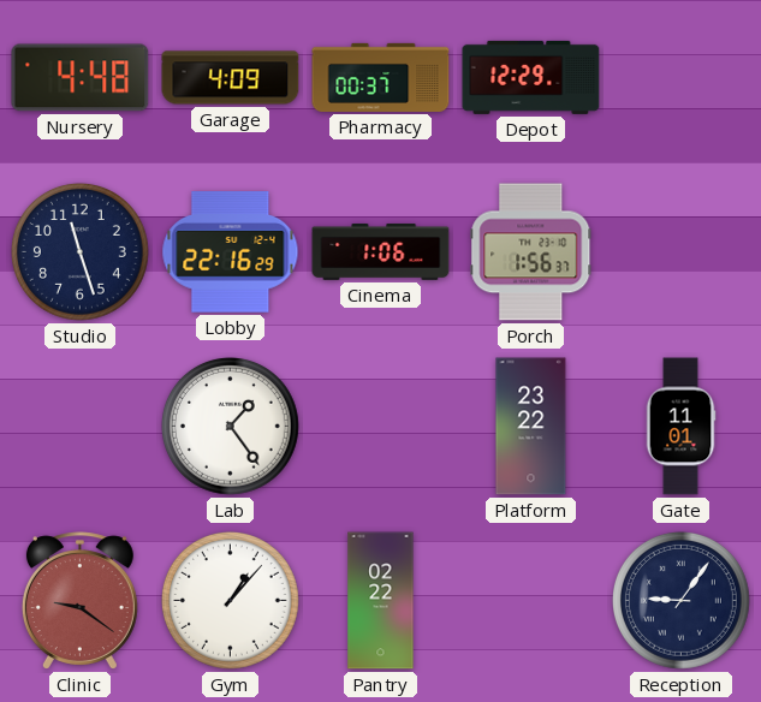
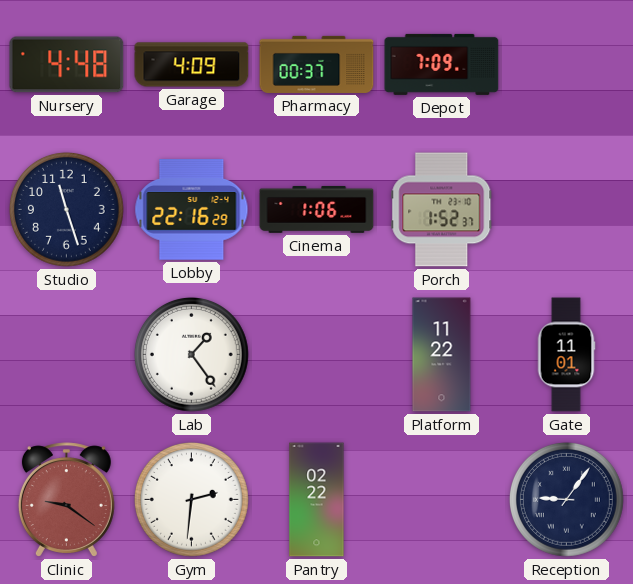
Depot: 12:29 -> 7:09
Porch: 1:56 -> 1:52
Platform: 23:22 -> 11:22
Gym: 1:07 -> 2:31
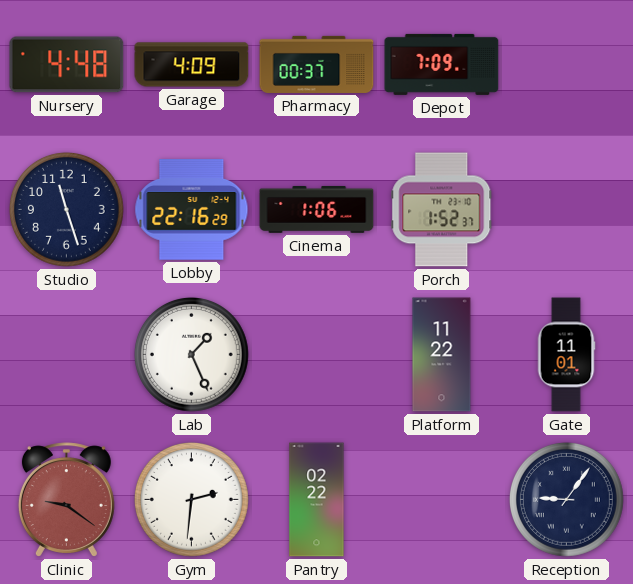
Lab: 1:24 -> 1:26
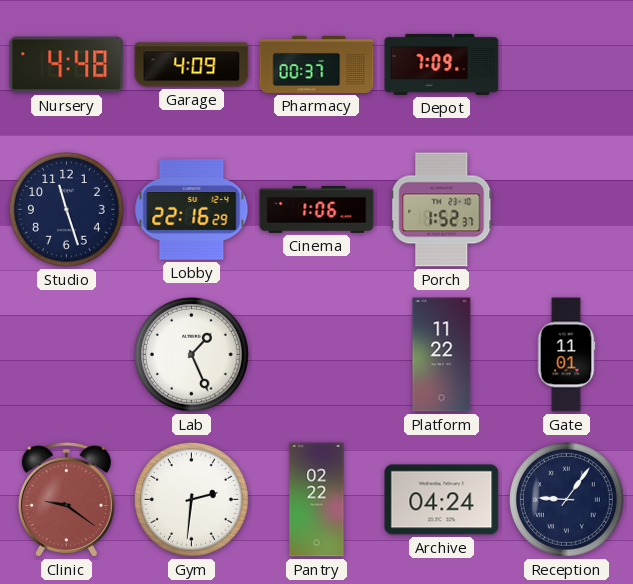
Archive: none -> 04:24
